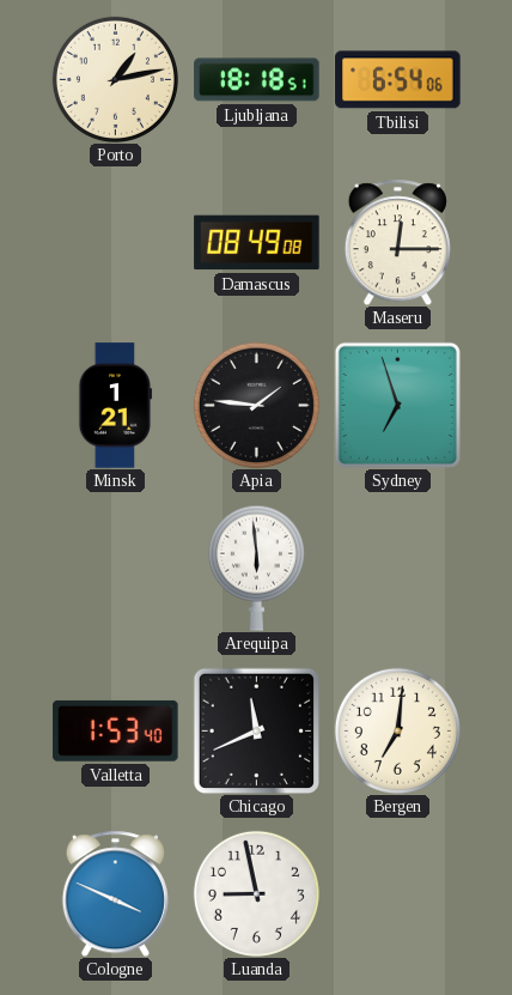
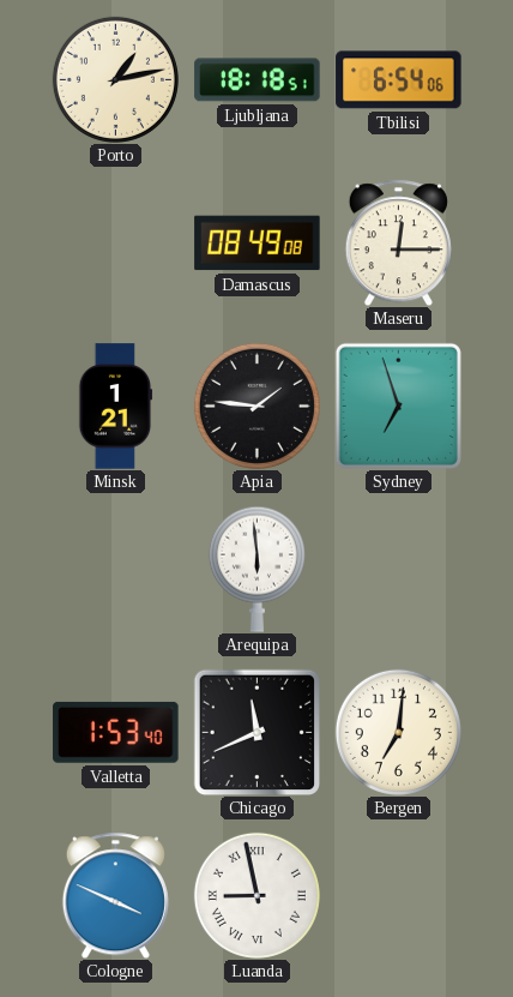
Luanda numerals: Arabic -> Roman
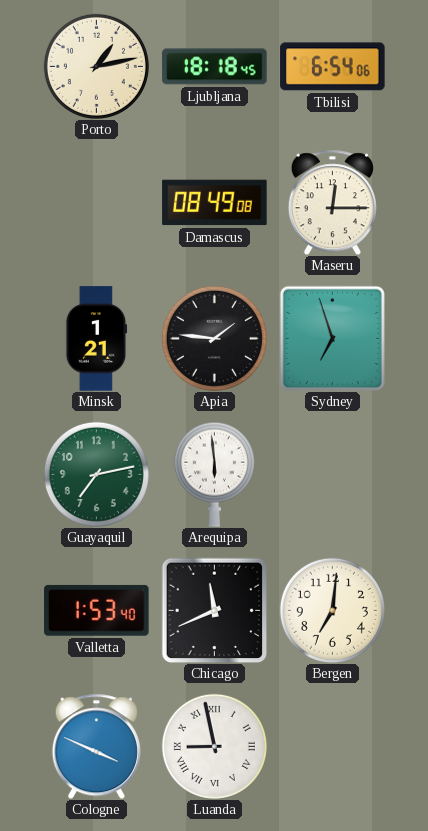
Ljubljana: 18:18:51 -> 18:18:45
Guayaquil: none -> 7:13
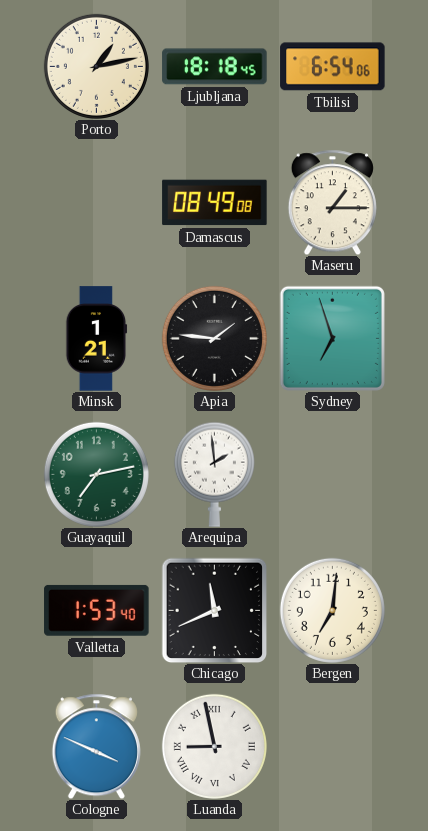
Maseru: 12:15 -> 1:15
Arequipa: 5:59 -> 1:59
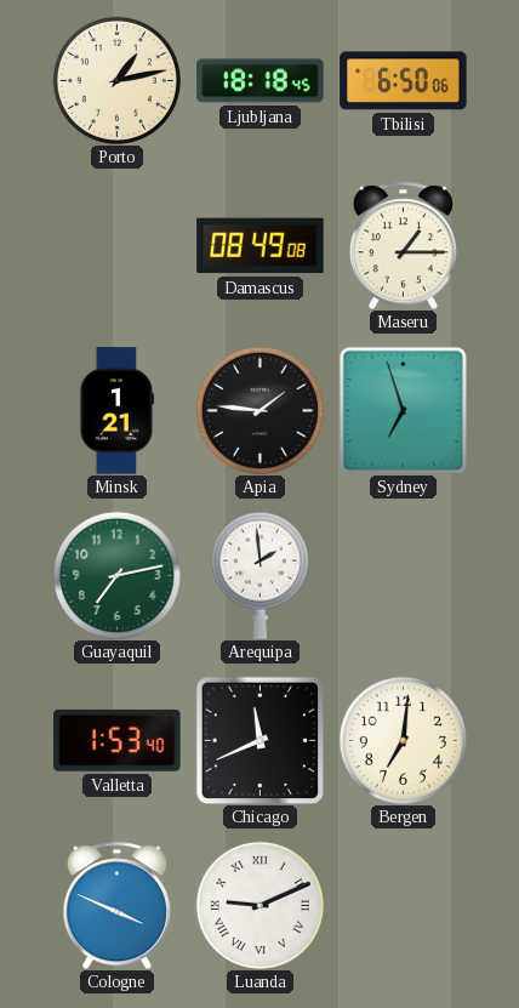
Tbilisi: 6:54 -> 6:50
Luanda: 8:58 -> 9:11
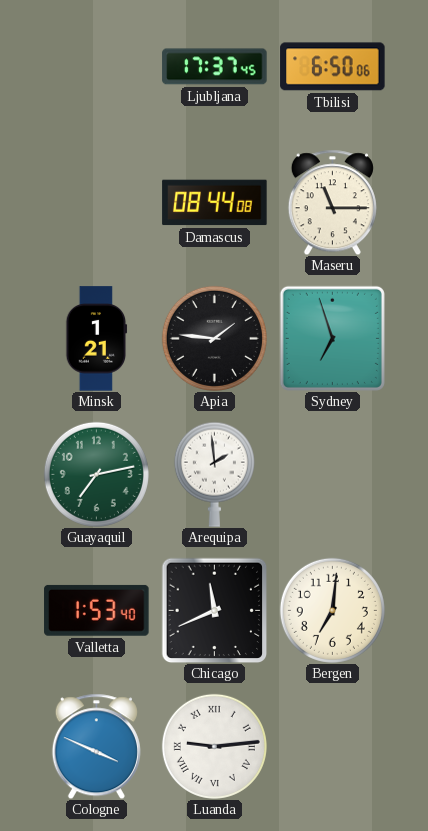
Porto: 1:13 -> none
Ljubljana: 18:18 -> 17:37
Damascus: 08:49 -> 08:44
Maseru: 1:15 -> 11:15
Luanda: 9:11 -> 9:14
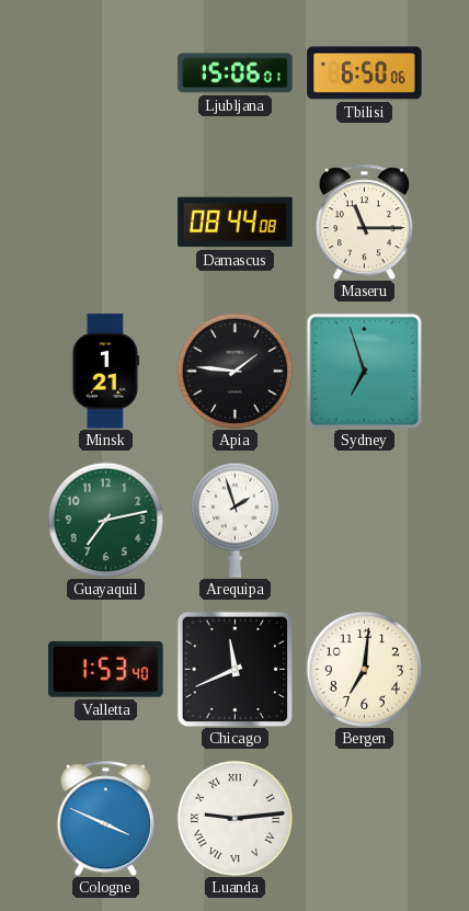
Ljubljana: 17:37 -> 15:06
Arequipa: 1:59 -> 1:57
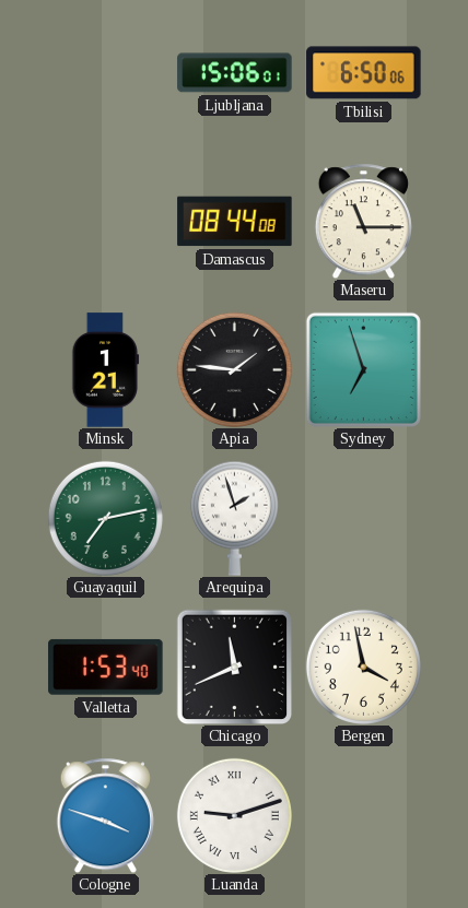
Bergen: 7:01 -> 3:58
Cologne: 3:49 -> 3:48
Luanda: 9:14 -> 9:12
